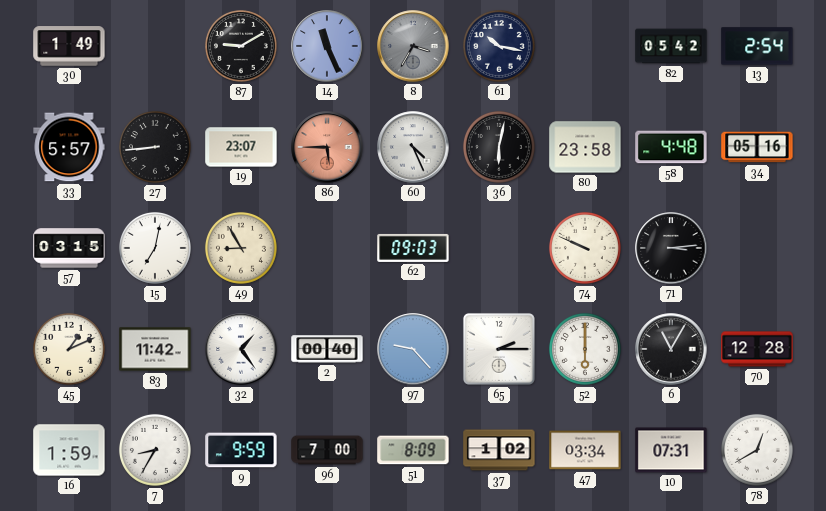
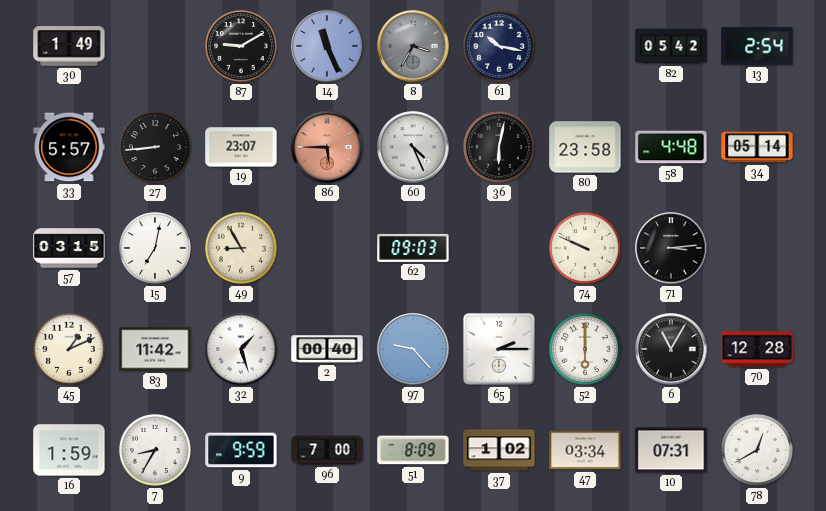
34: 05:16 -> 05:14
32: 1:24 -> 1:27
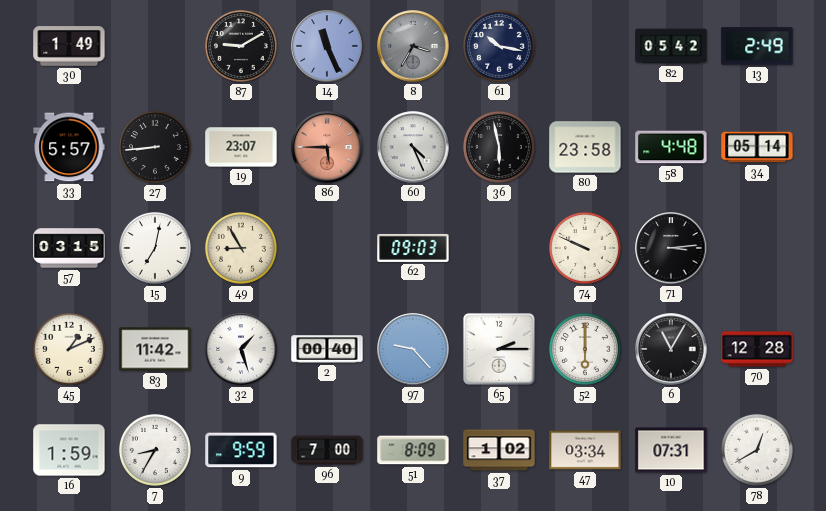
13: 2:54 -> 2:49
36: 6:02 -> 5:58
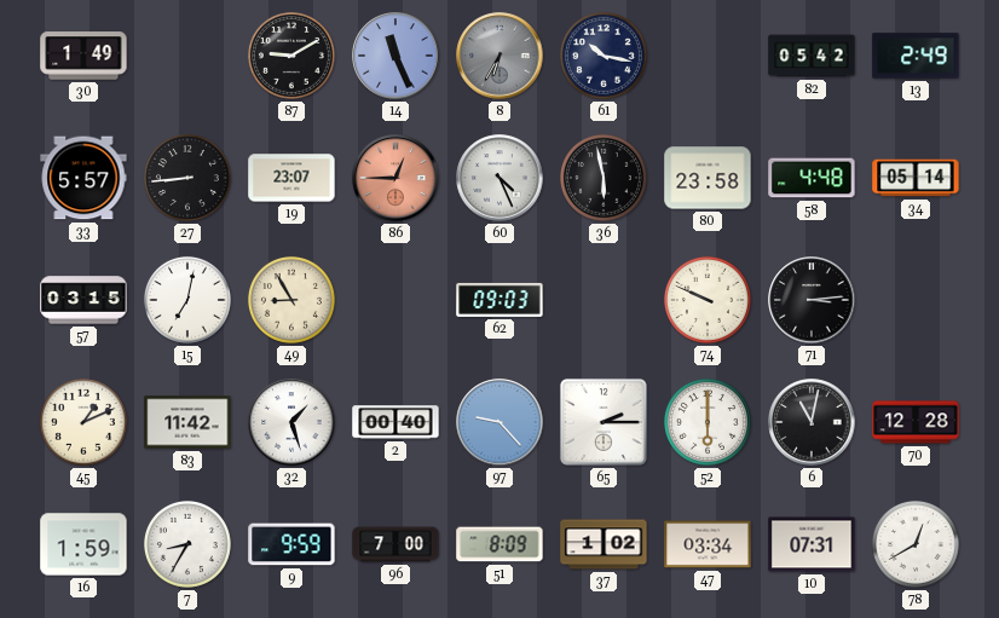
8: 3:35 -> 6:35
86: 5:45 -> 12:45
6: 11:05 -> 11:02
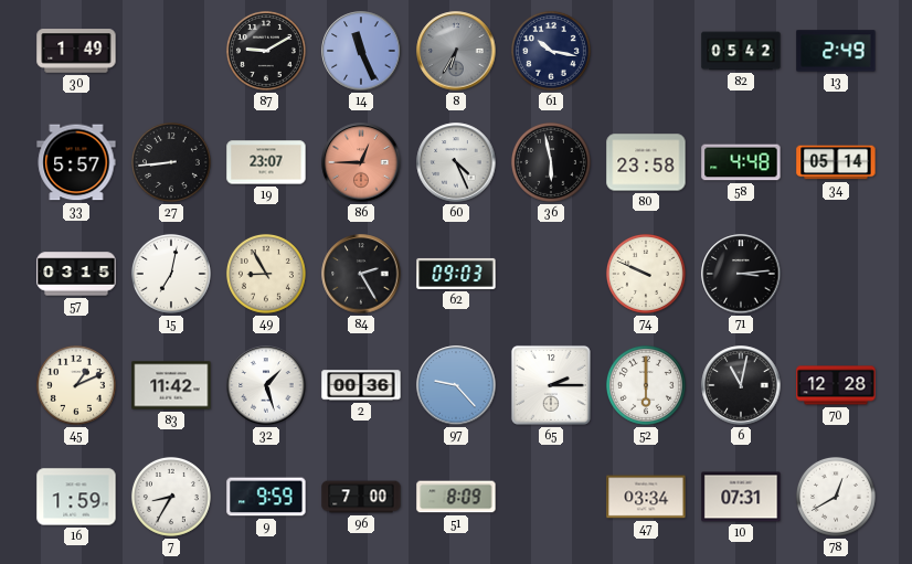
84: none -> 2:25
2: 00:40 -> 00:36
37: 1:02 -> none
